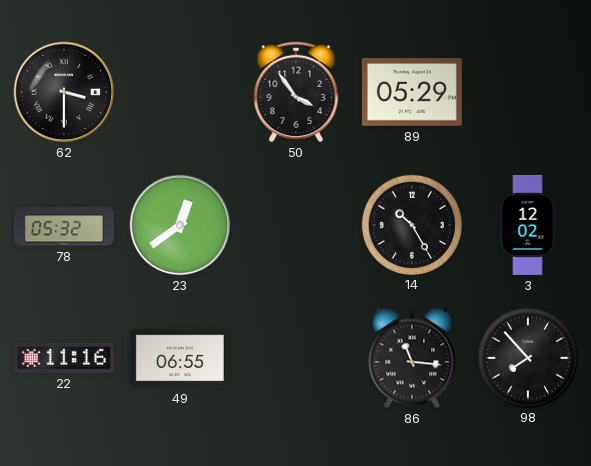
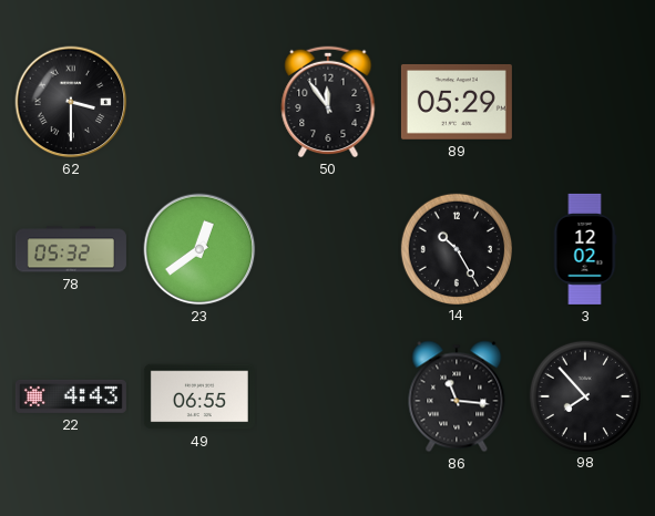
50: 3:54 -> 11:54
22: 11:16 -> 4:43
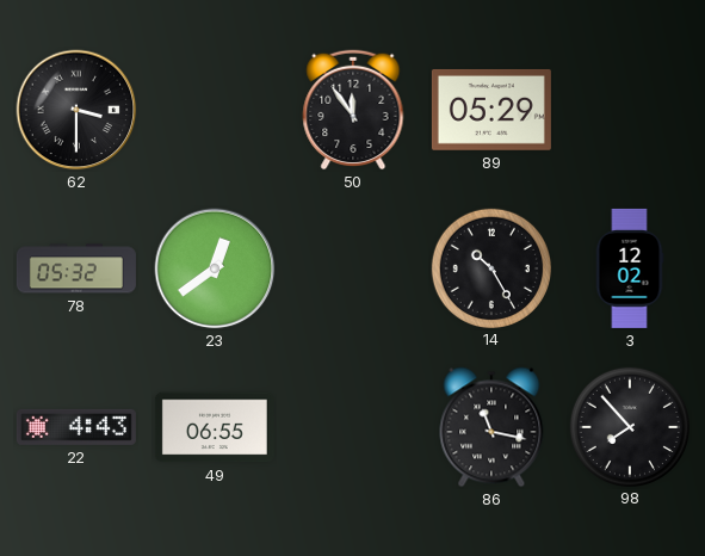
86: 11:16 -> 11:17
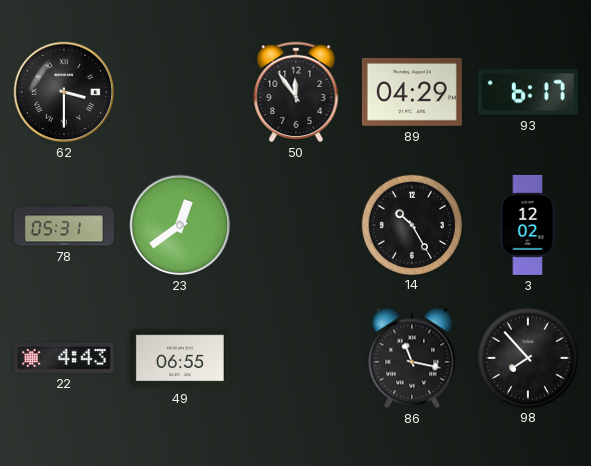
89: 05:29 -> 04:29
93: none -> 6:17
78: 05:32 -> 05:31
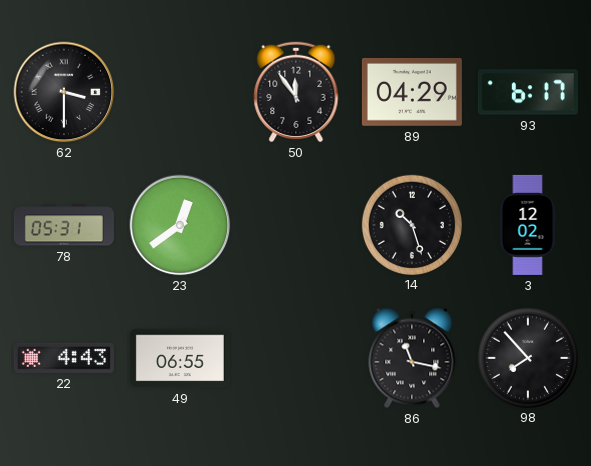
14: 10:25 -> 10:27
